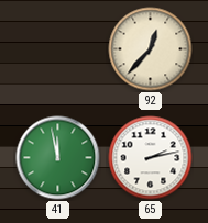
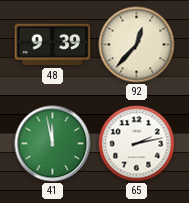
48: none -> 9:39
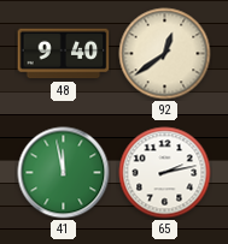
48: 9:39 -> 9:40
92: 12:37 -> 12:39
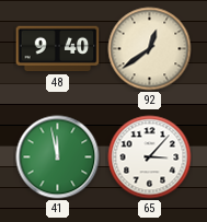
65: 2:13 -> 3:07
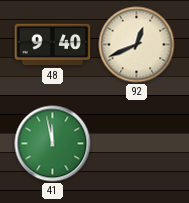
92: 12:39 -> 12:41
65: 3:07 -> none
